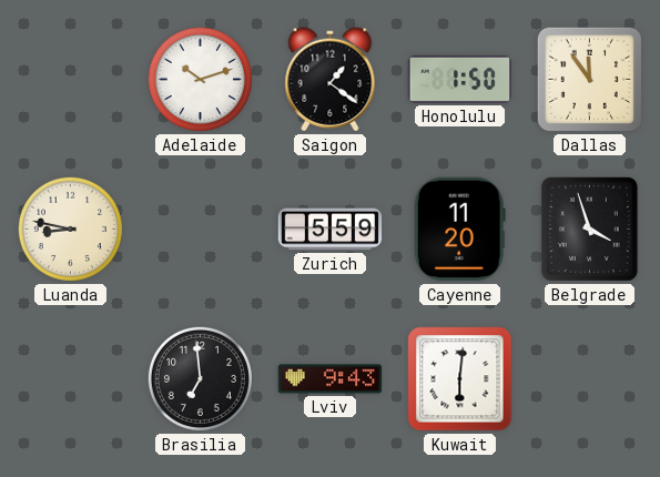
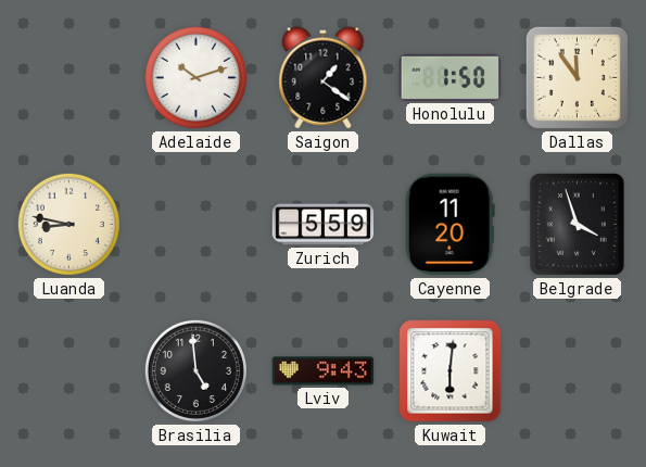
Brasilia: 6:59 -> 4:59
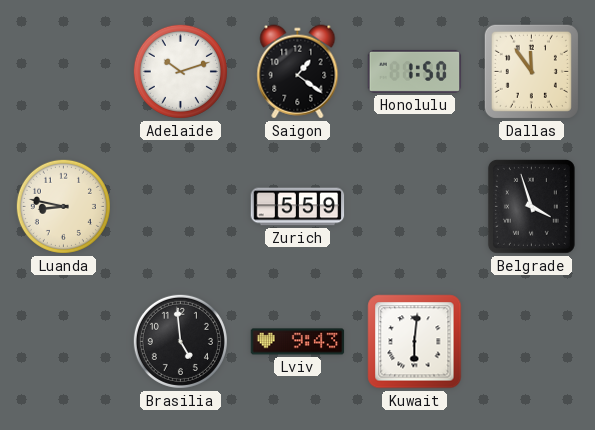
Cayenne: 11:20 -> none
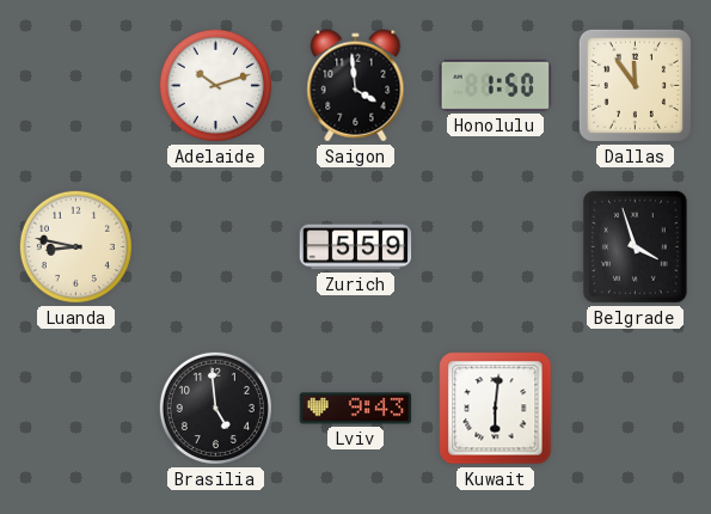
Saigon: 1:21 -> 3:59
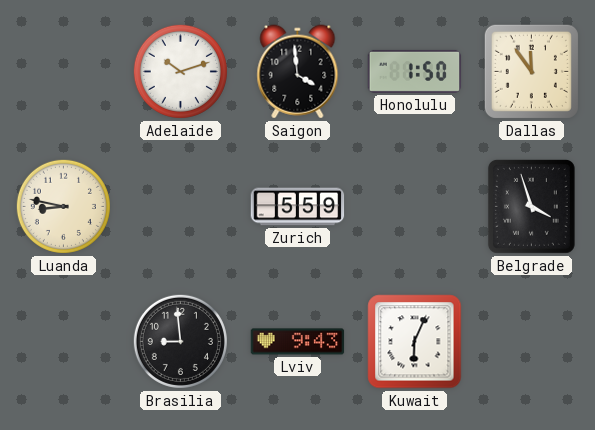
Brasilia: 4:59 -> 8:59
Kuwait: 6:01 -> 6:04
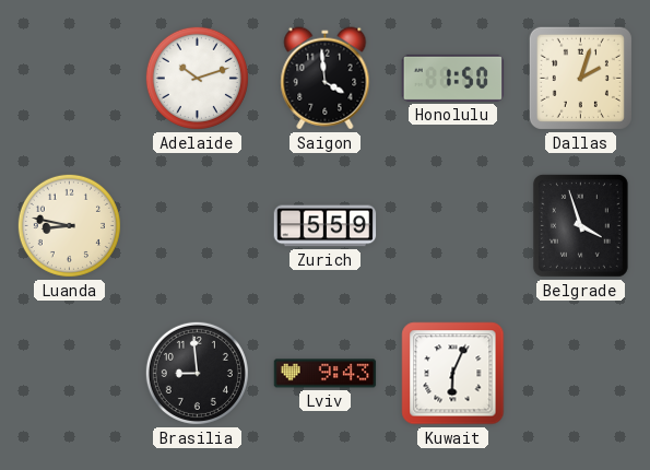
Dallas: 11:54 -> 2:03
